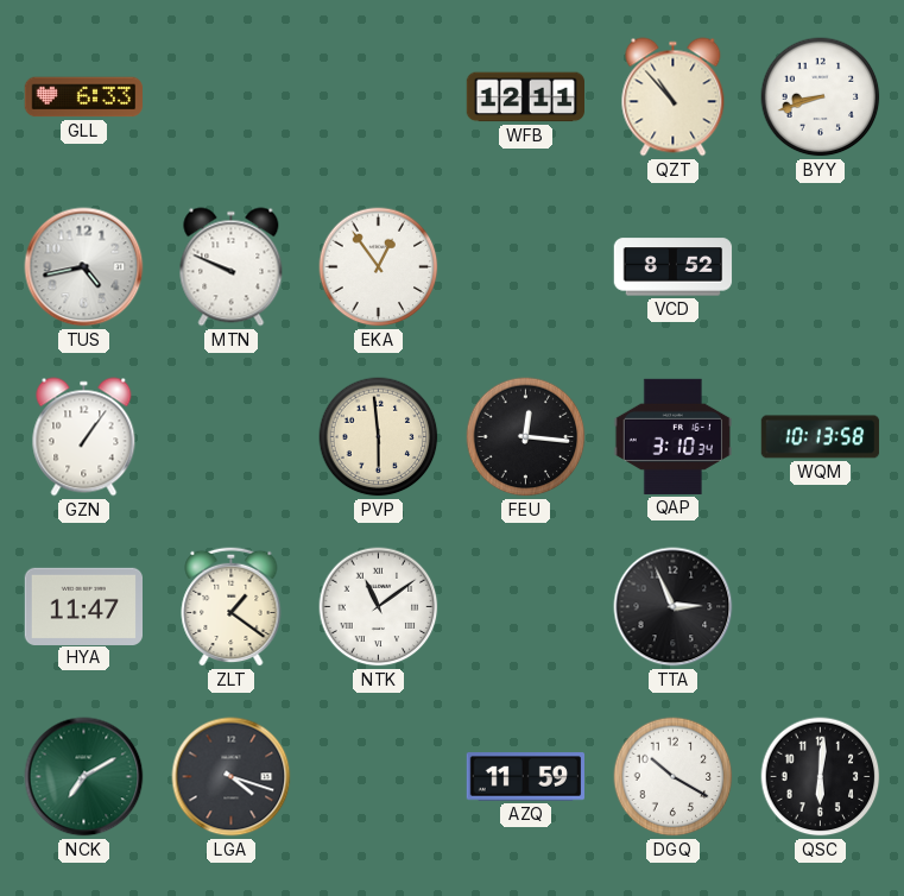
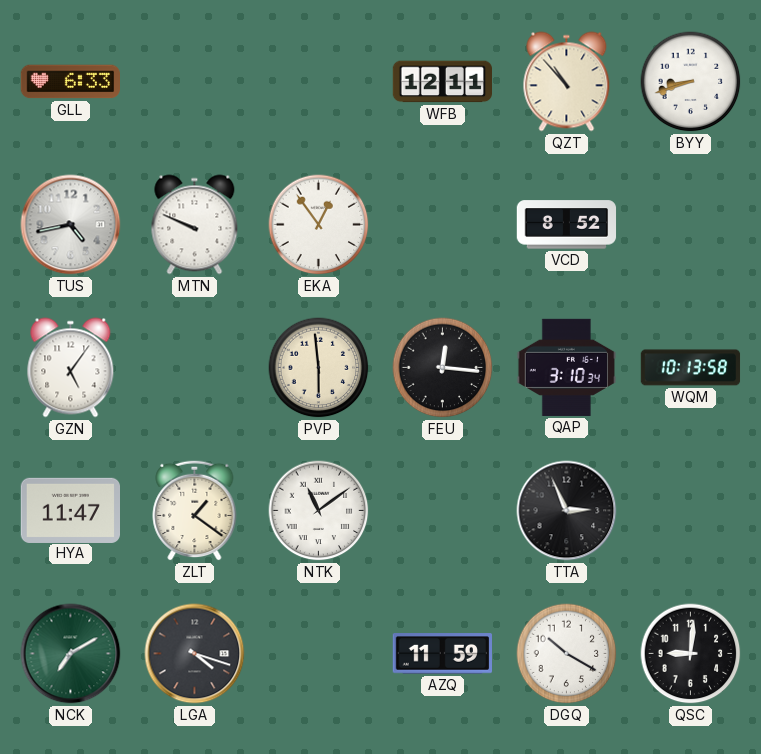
GZN: 1:06 -> 5:06
QSC: 6:01 -> 9:01
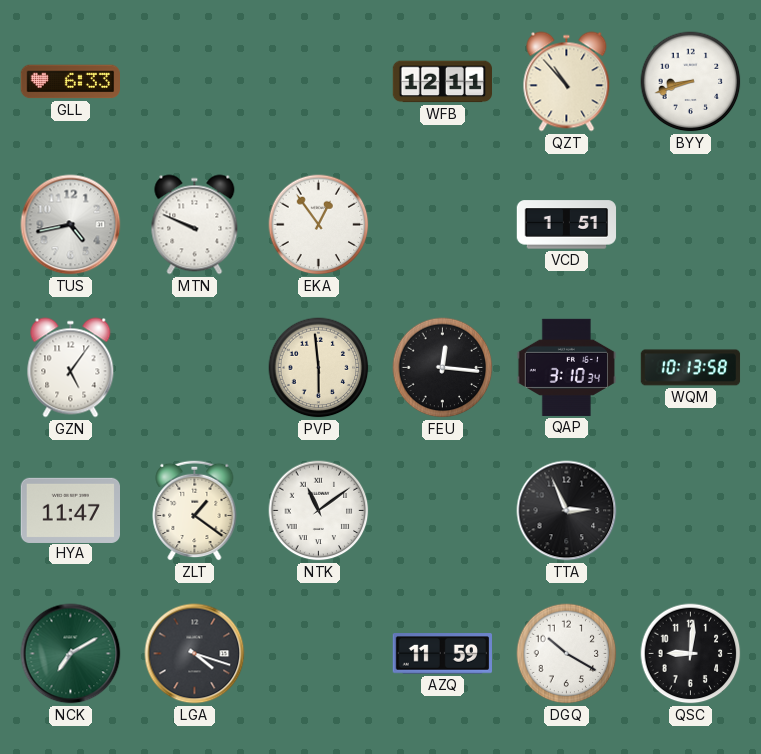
VCD: 8:52 -> 1:51
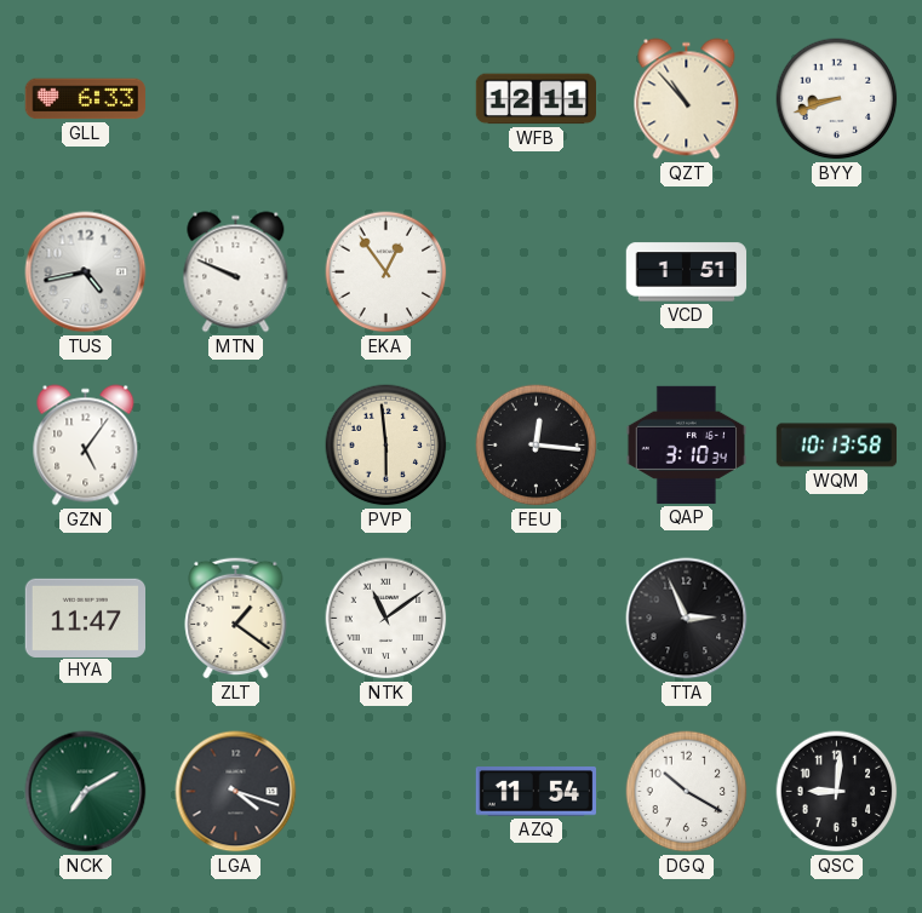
AZQ: 11:59 -> 11:54
